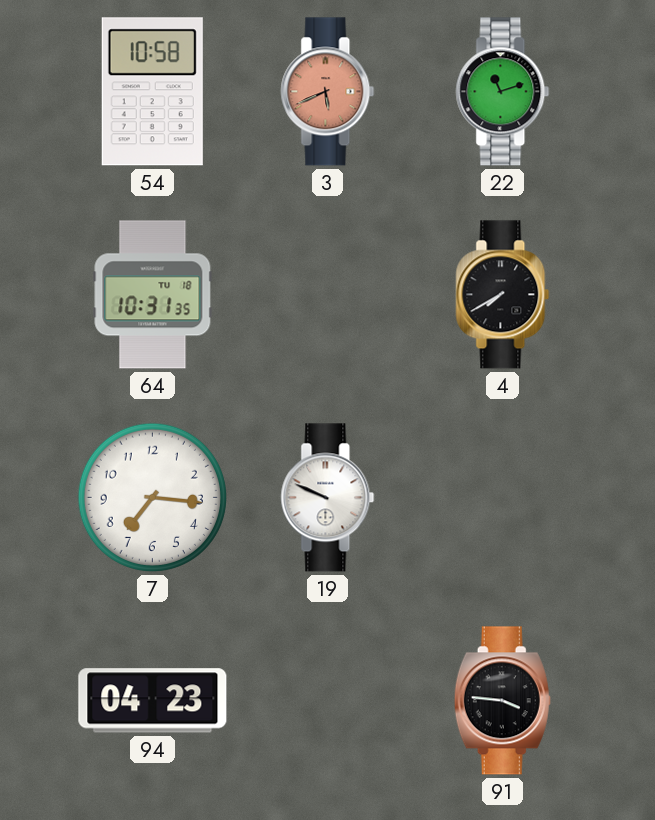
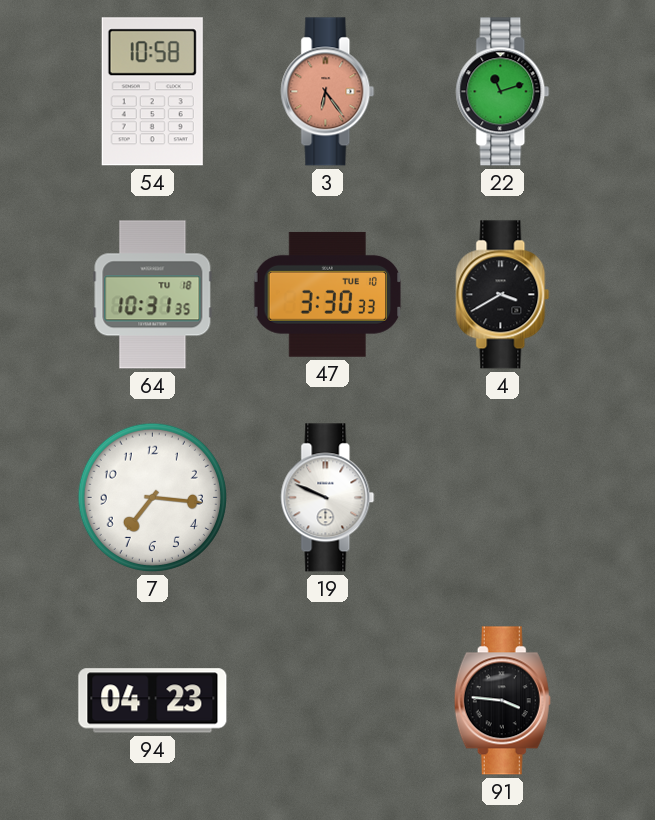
3: 5:41 -> 6:24
47: none -> 3:30
4: 7:40 -> 3:40
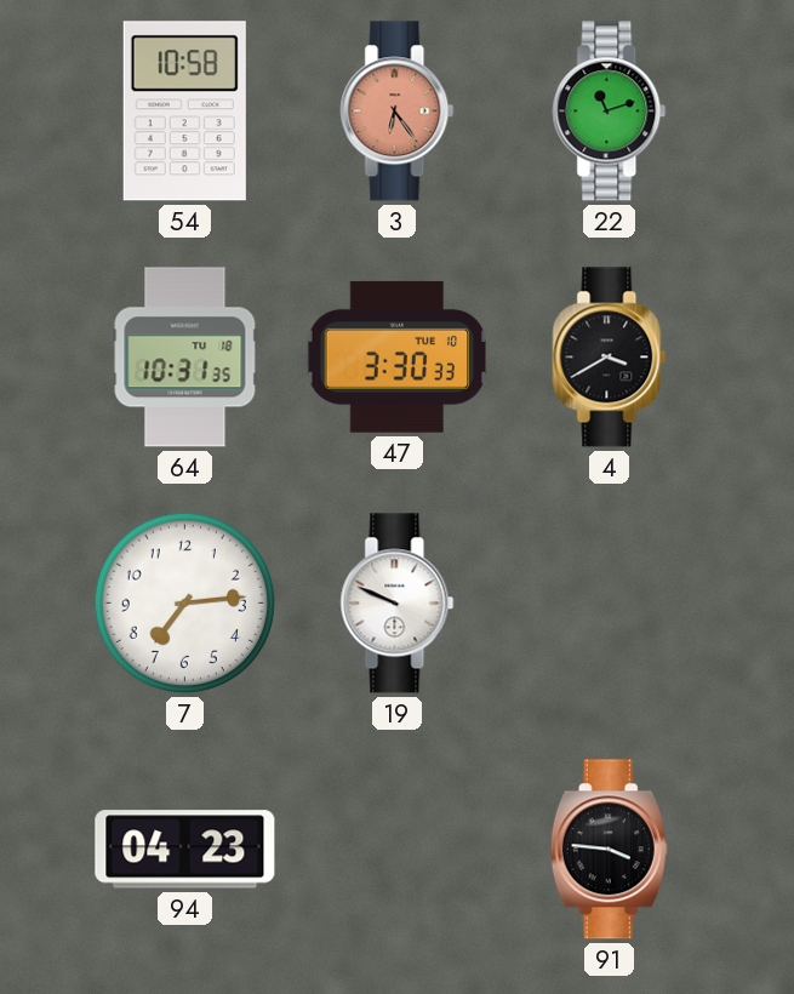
7: 7:16 -> 7:14
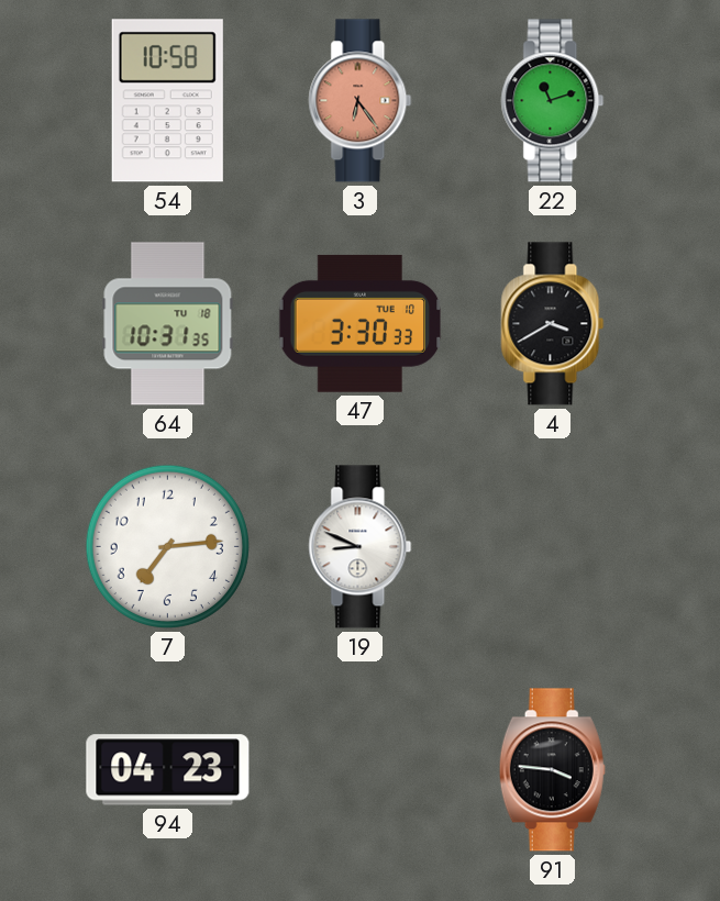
19: 9:49 -> 8:49
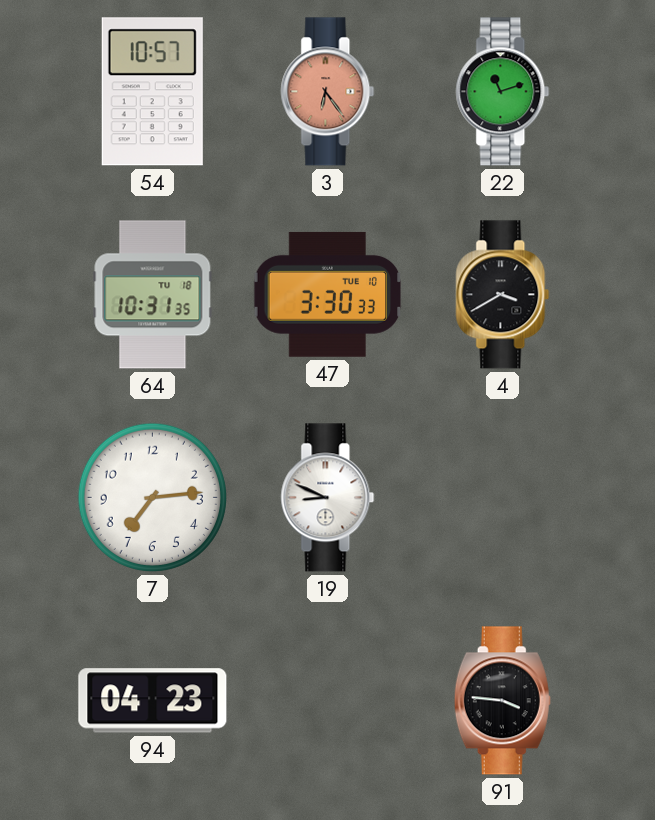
54: 10:58 -> 10:57
